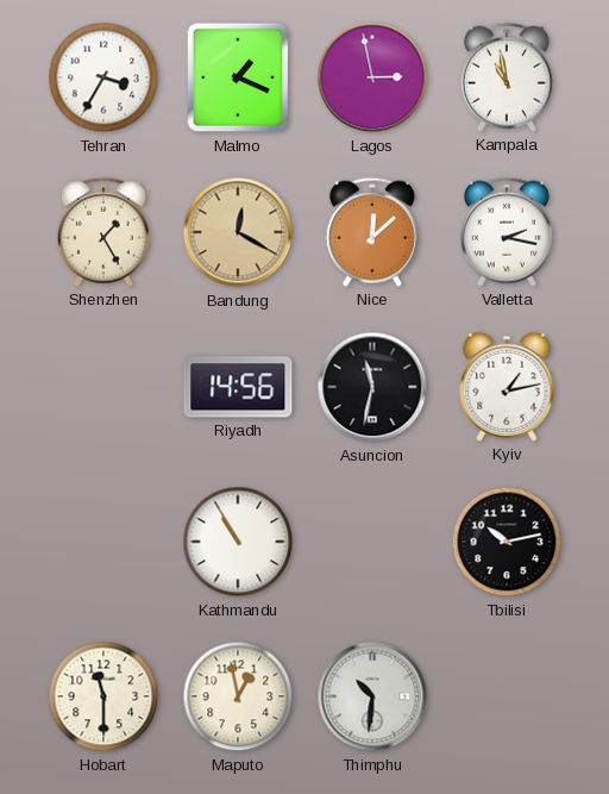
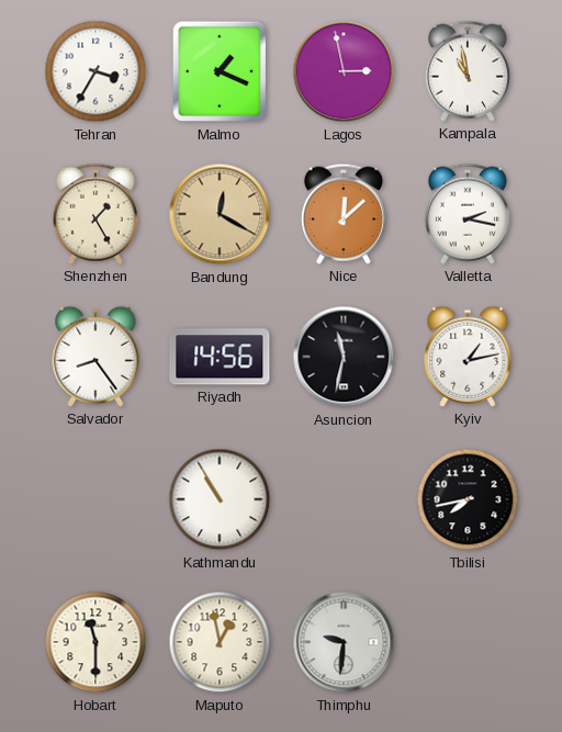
Salvador: none -> 8:24
Tbilisi: 10:13 -> 7:43
Thimphu: 10:31 -> 9:31
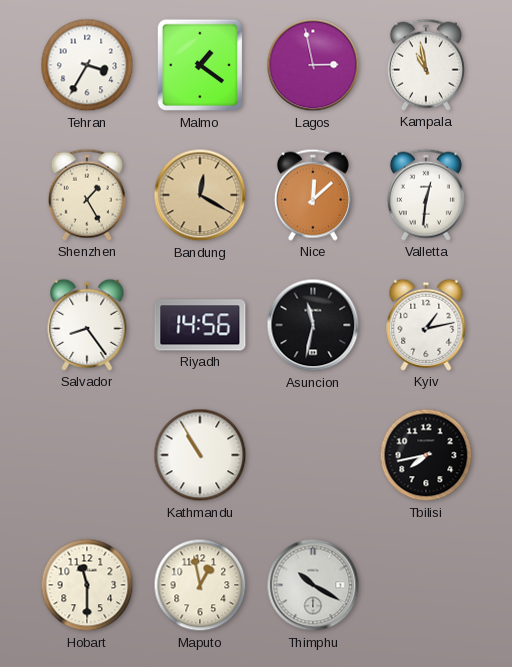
Malmo: 1:19 -> 1:21
Valletta: 2:17 -> 12:31
Thimphu: 9:31 -> 10:20
